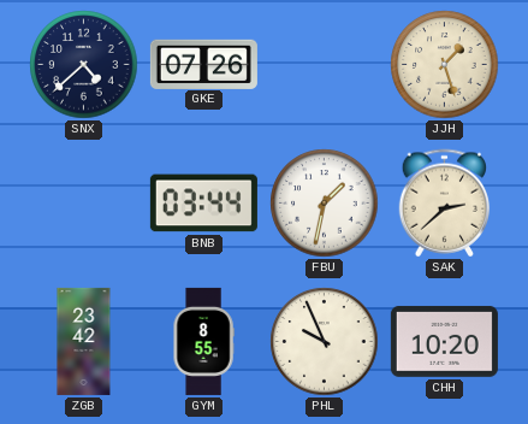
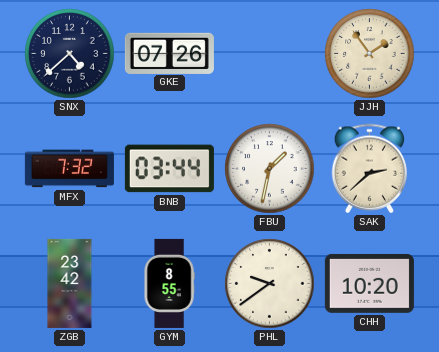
JJH: 1:27 -> 1:54
MFX: none -> 7:32
PHL: 9:56 -> 9:39
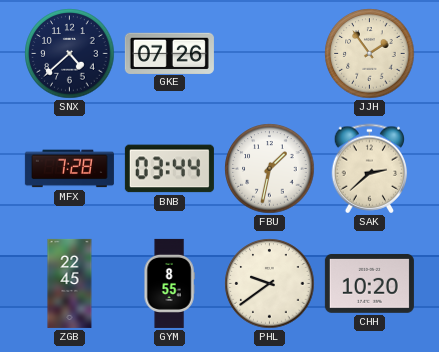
MFX: 7:32 -> 7:28
ZGB: 23:42 -> 22:45
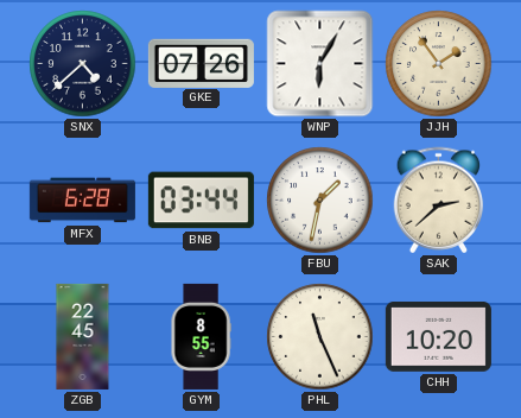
WNP: none -> 6:05
MFX: 7:28 -> 6:28
PHL: 9:39 -> 11:26
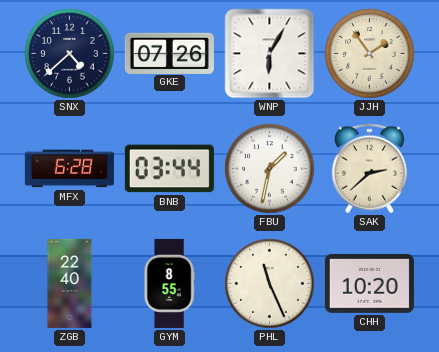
ZGB: 22:45 -> 22:40
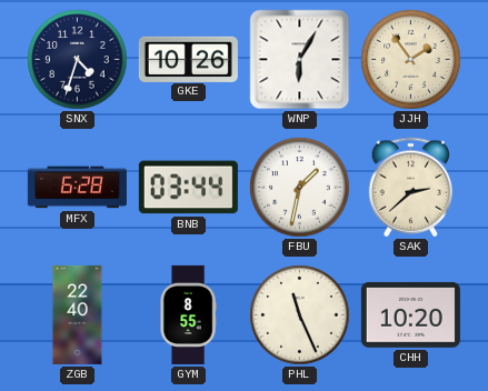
SNX: 4:38 -> 4:33
GKE: 07:26 -> 10:26
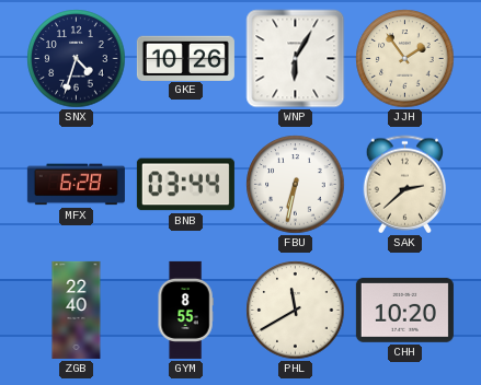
FBU: 1:32 -> 6:32
PHL: 11:26 -> 11:40
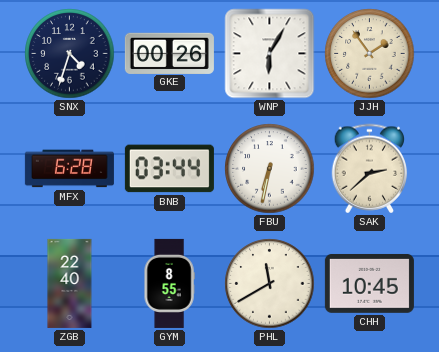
GKE: 10:26 -> 00:26
CHH: 10:20 -> 10:45
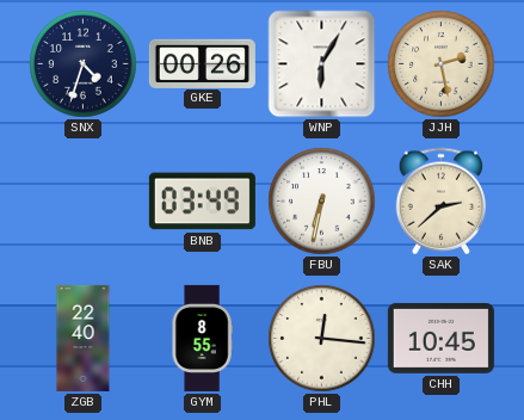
JJH: 1:54 -> 2:28
MFX: 6:28 -> none
BNB: 03:44 -> 03:49
PHL: 11:40 -> 12:16
